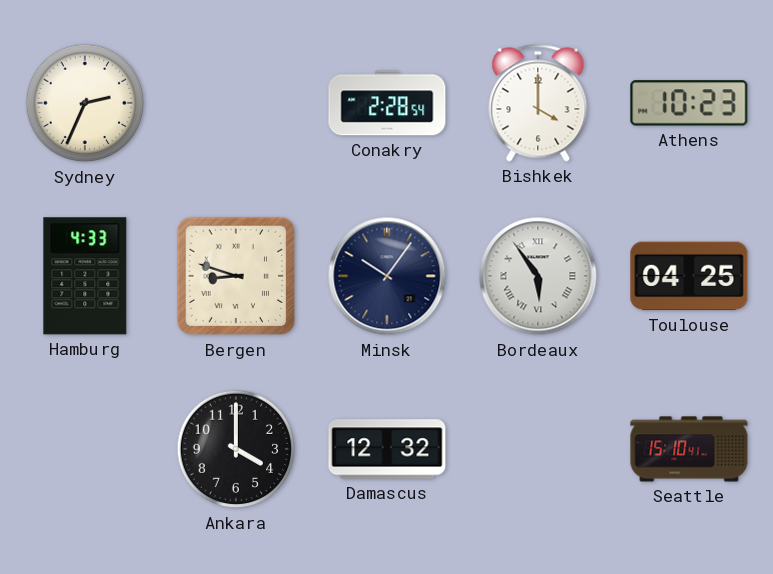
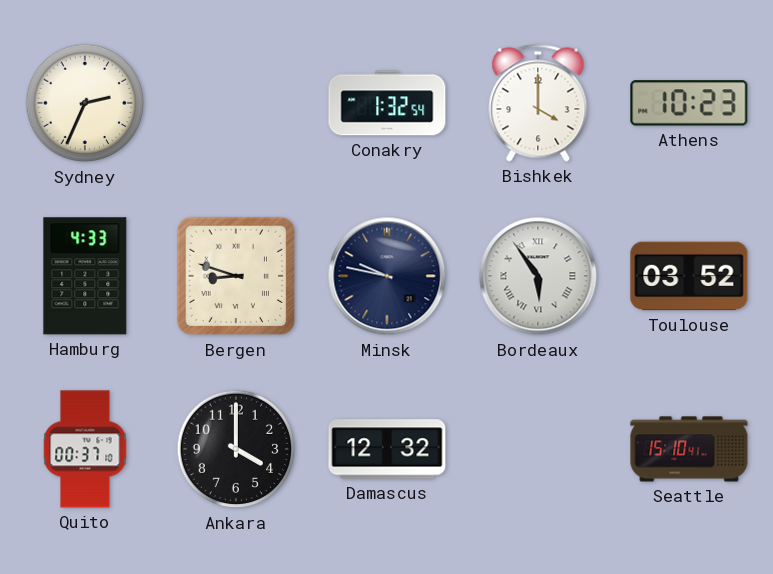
Conakry: 2:28 -> 1:32
Minsk: 10:06 -> 9:47
Toulouse: 04:25 -> 03:52
Quito: none -> 00:37
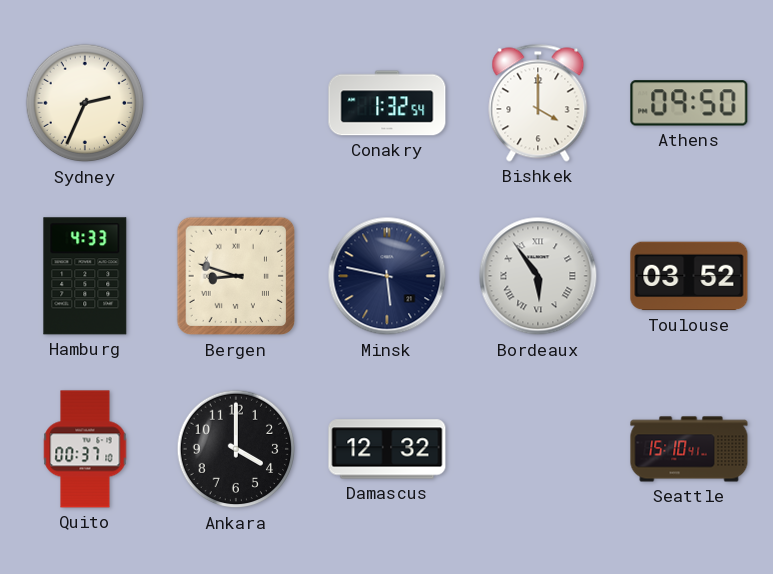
Athens: 10:23 -> 09:50
Minsk: 9:47 -> 5:47
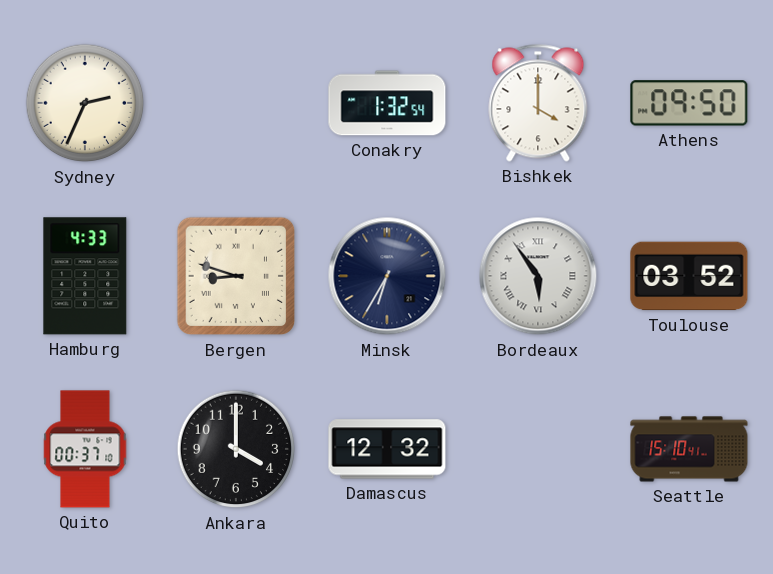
Minsk: 5:47 -> 6:35
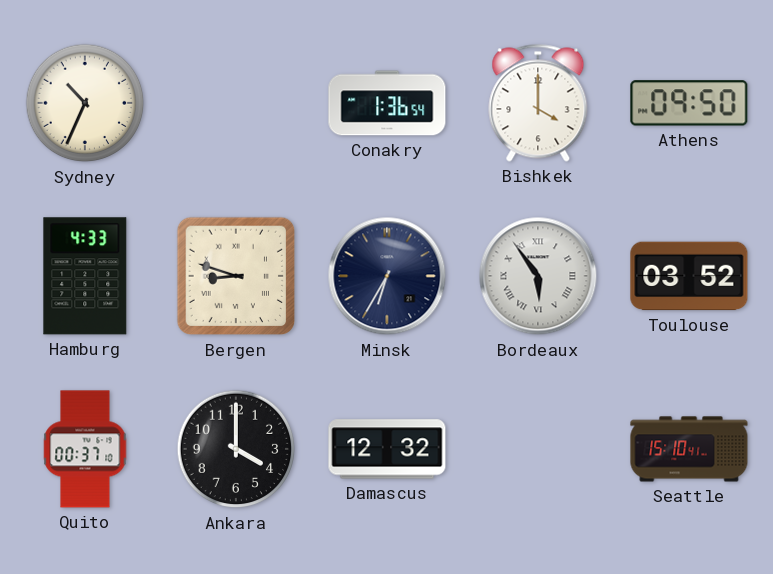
Sydney: 2:34 -> 10:34
Conakry: 1:32 -> 1:36
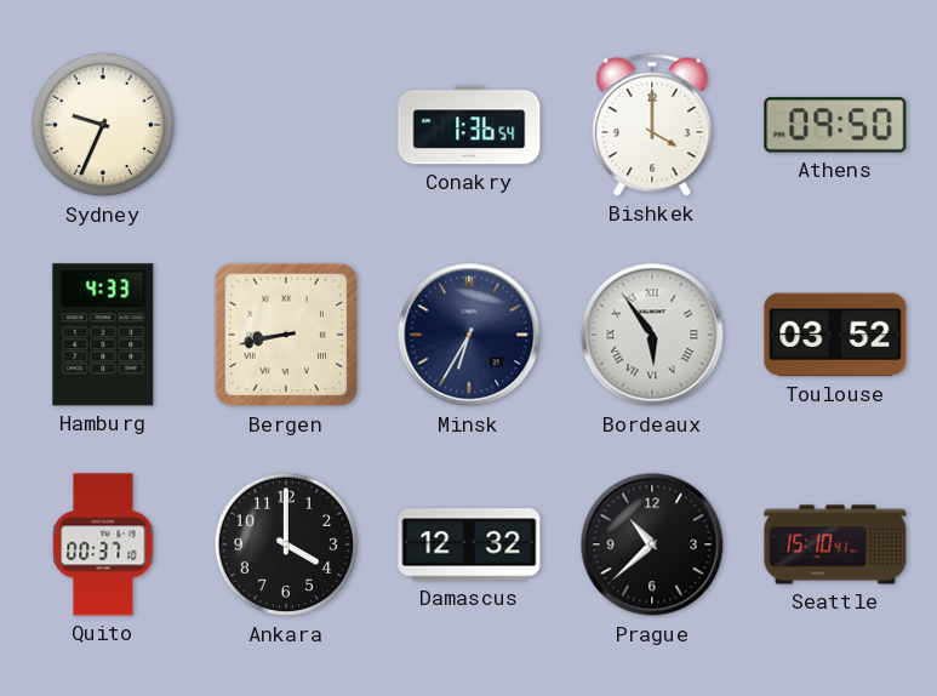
Sydney: 10:34 -> 9:34
Bergen: 8:48 -> 8:43
Prague: none -> 10:38
